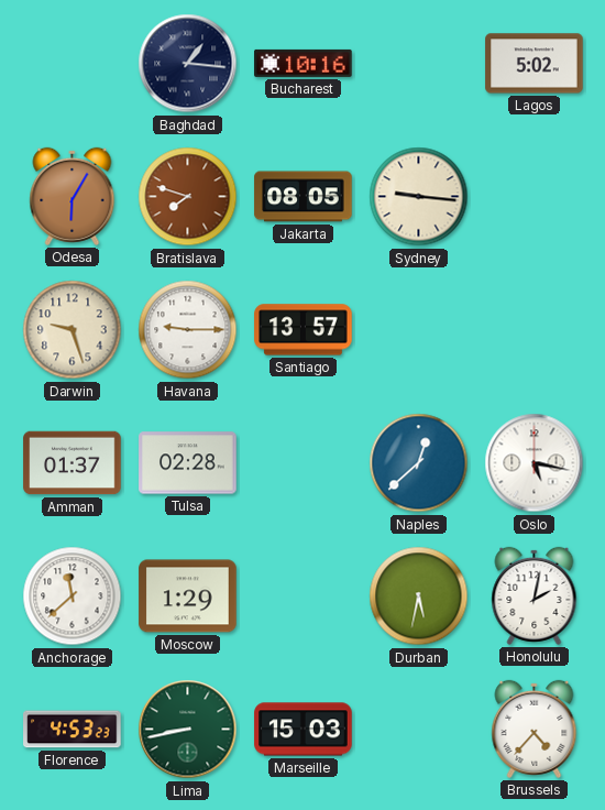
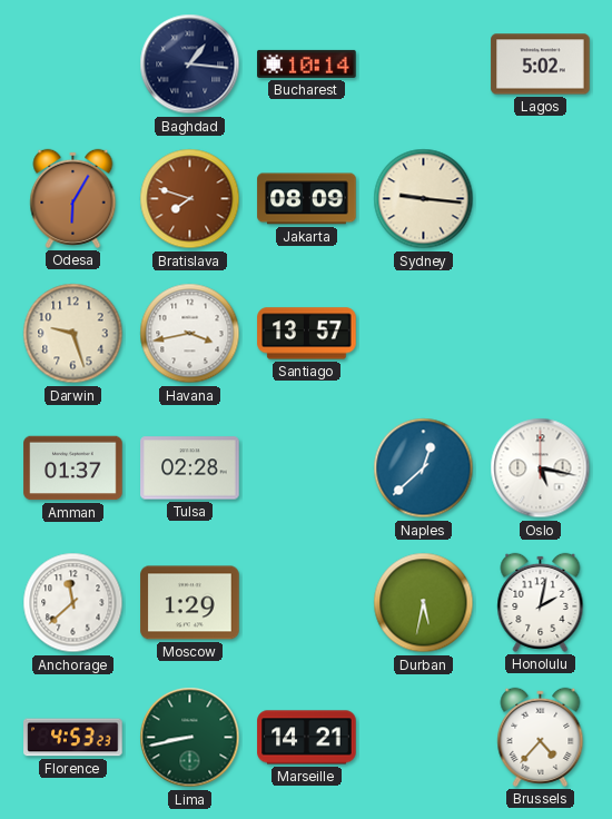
Bucharest: 10:16 -> 10:14
Jakarta: 08:05 -> 08:09
Havana: 9:15 -> 3:43
Marseille: 15:03 -> 14:21
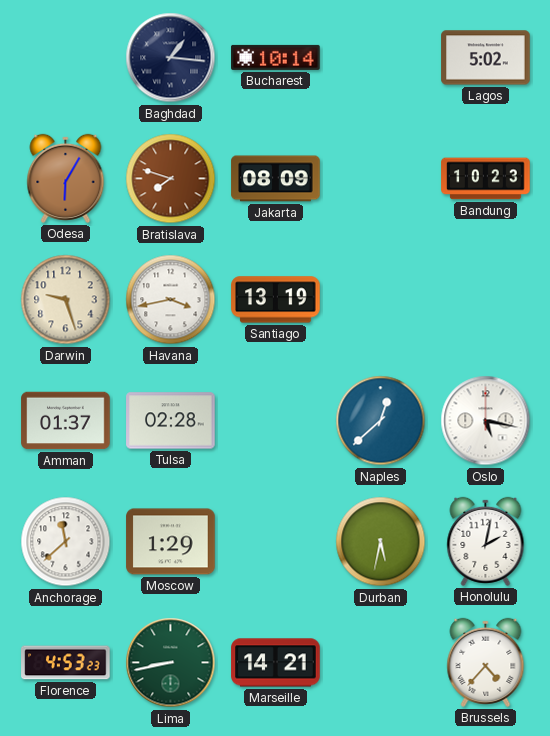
Sydney: 9:16 -> none
Bandung: none -> 10:23
Santiago: 13:57 -> 13:19
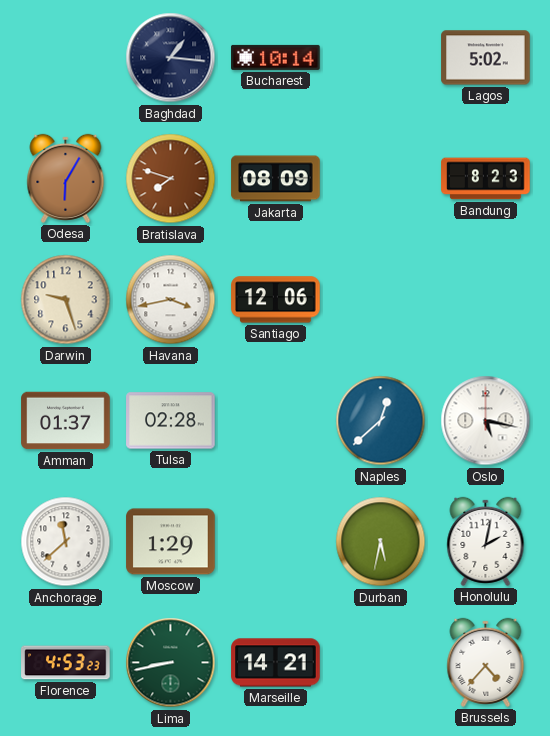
Bandung: 10:23 -> 8:23
Santiago: 13:19 -> 12:06
